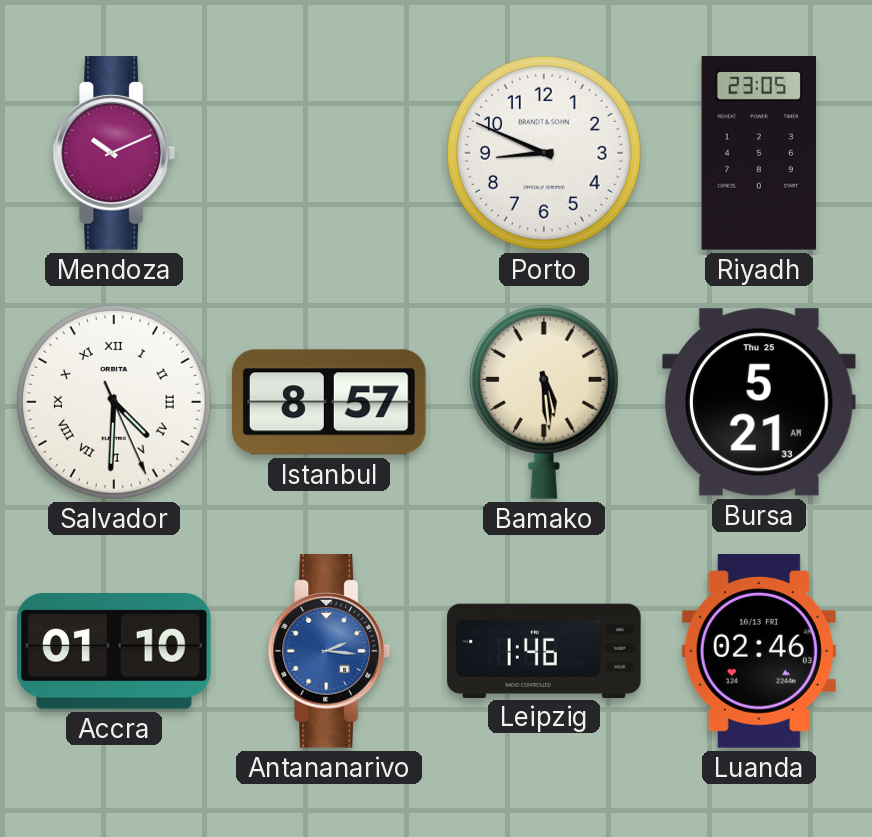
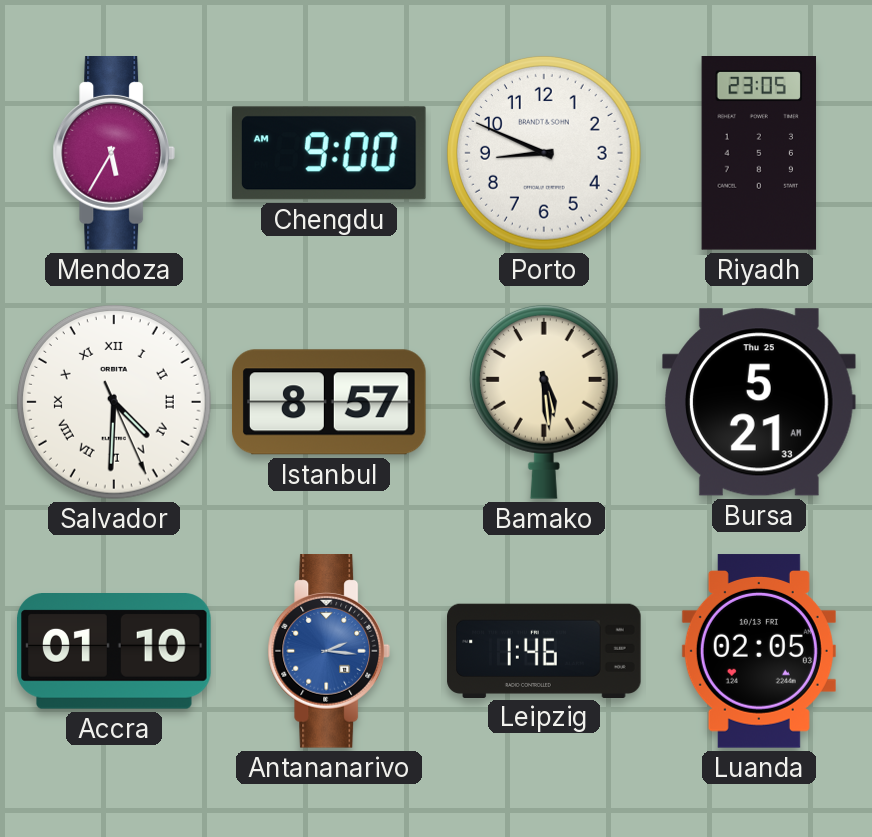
Mendoza: 10:11 -> 5:35
Chengdu: none -> 9:00
Luanda: 02:46 -> 02:05
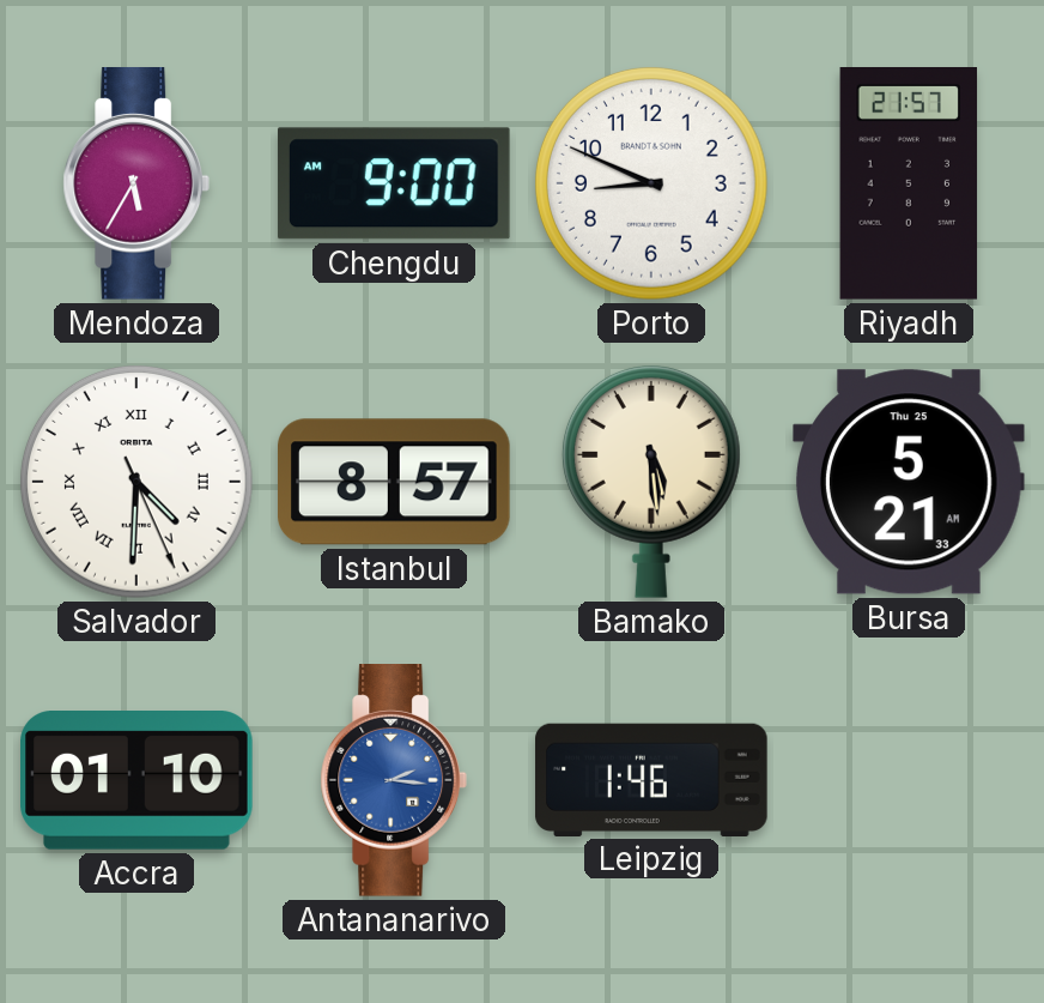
Riyadh: 23:05 -> 21:57
Luanda: 02:05 -> none
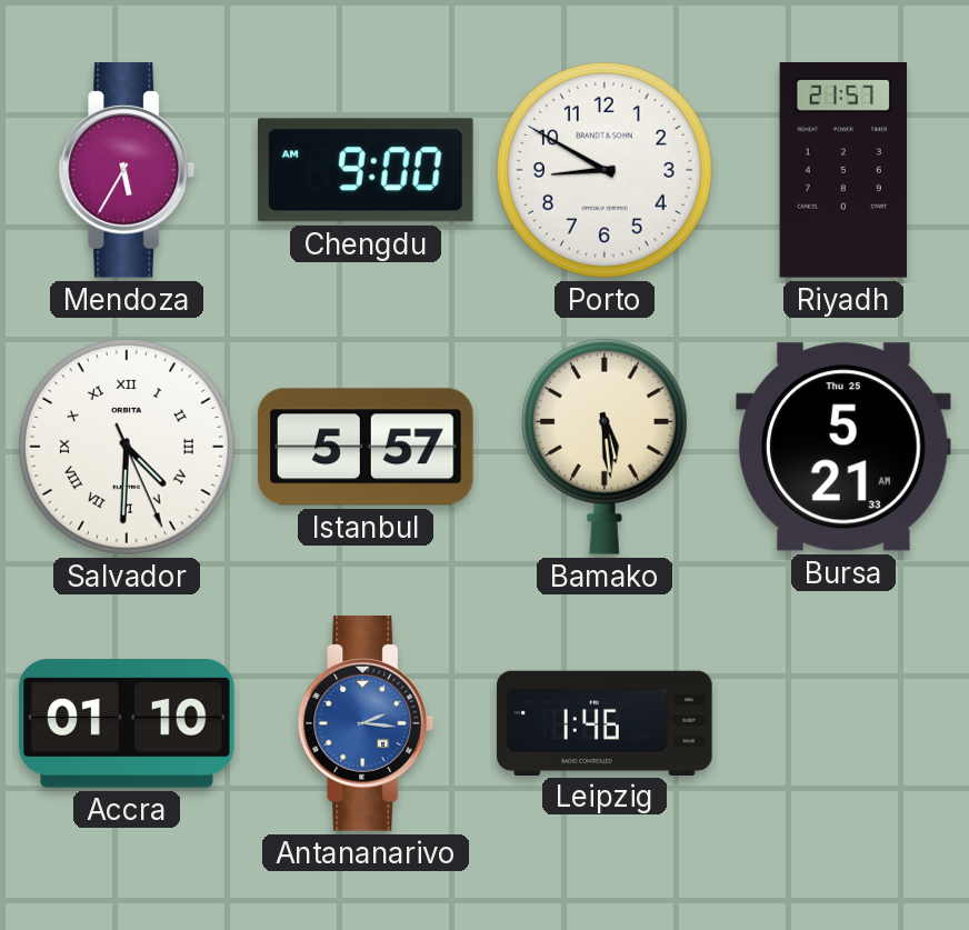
Porto: 8:49 -> 8:50
Istanbul: 8:57 -> 5:57
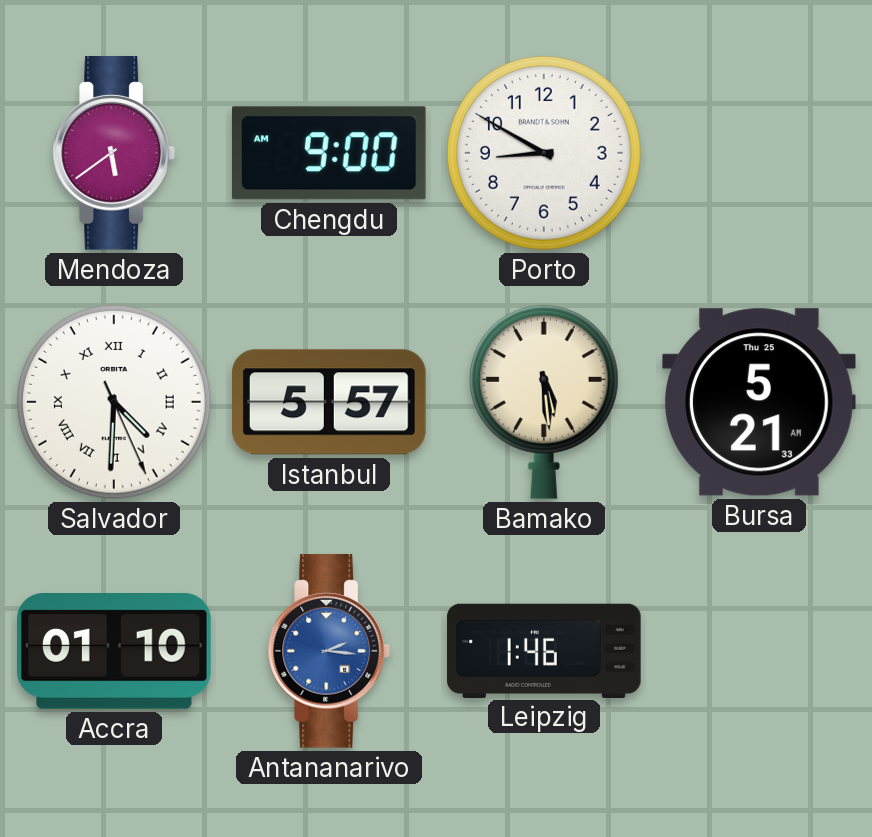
Mendoza: 5:35 -> 5:39
Riyadh: 21:57 -> none
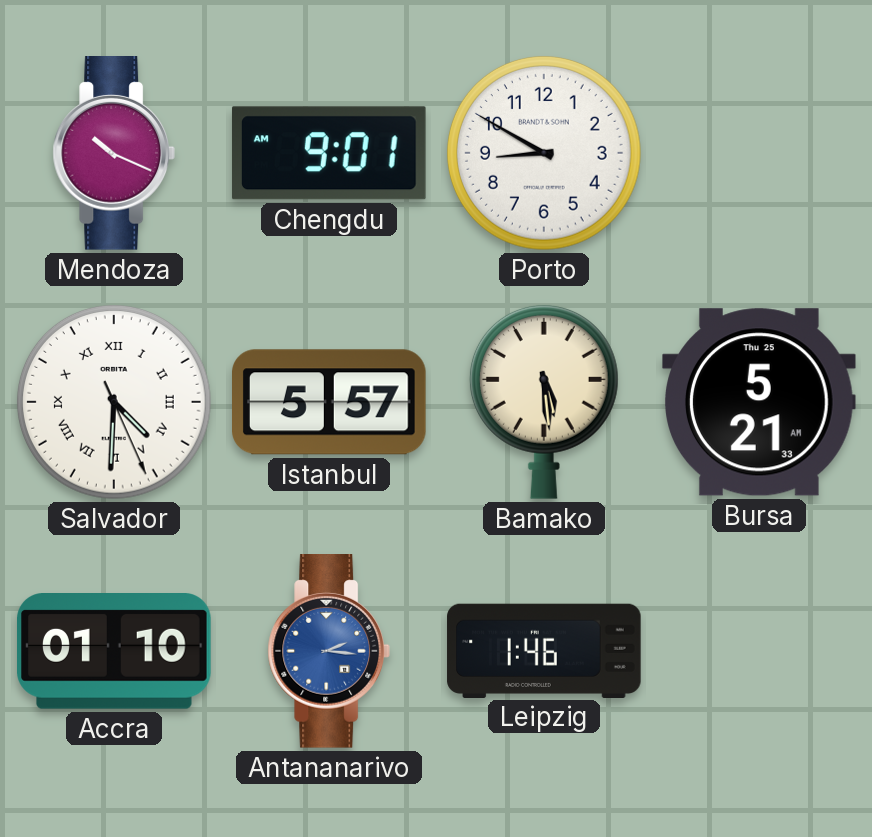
Mendoza: 5:39 -> 10:19
Chengdu: 9:00 -> 9:01
